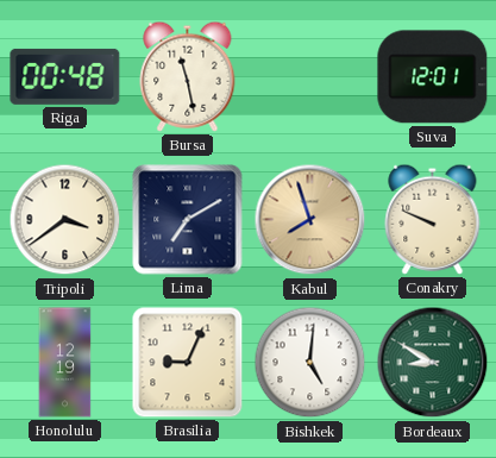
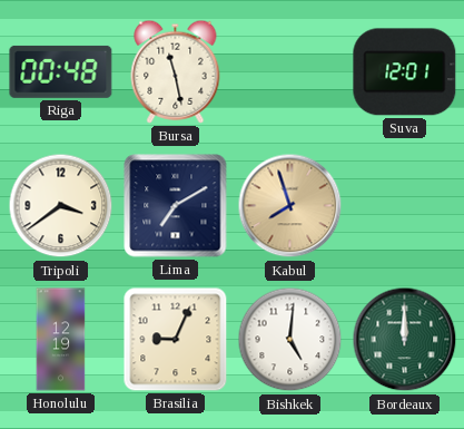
Conakry: 9:49 -> none
Bordeaux: 8:50 -> 12:00
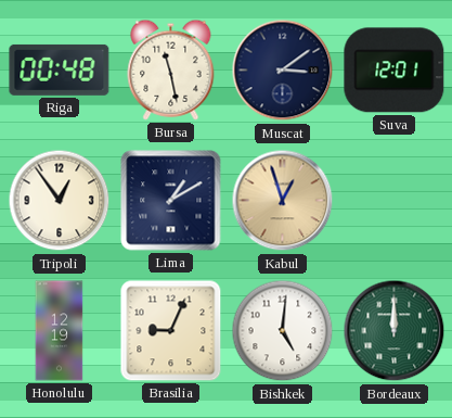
Muscat: none -> 3:09
Tripoli: 3:39 -> 12:54
Lima: 7:10 -> 1:10
Kabul: 7:57 -> 12:57
